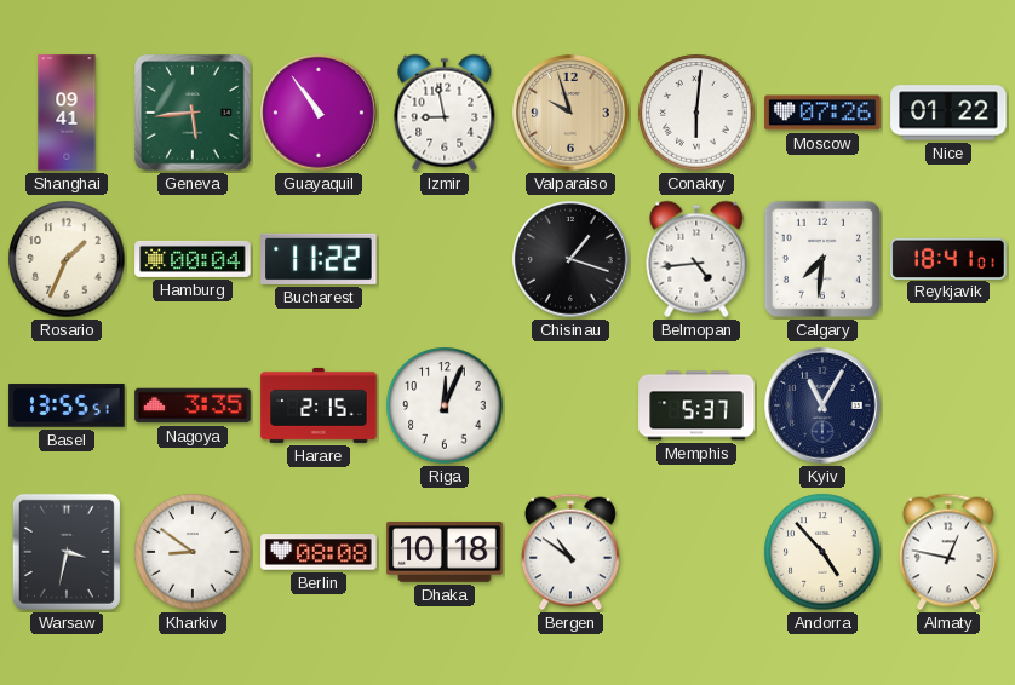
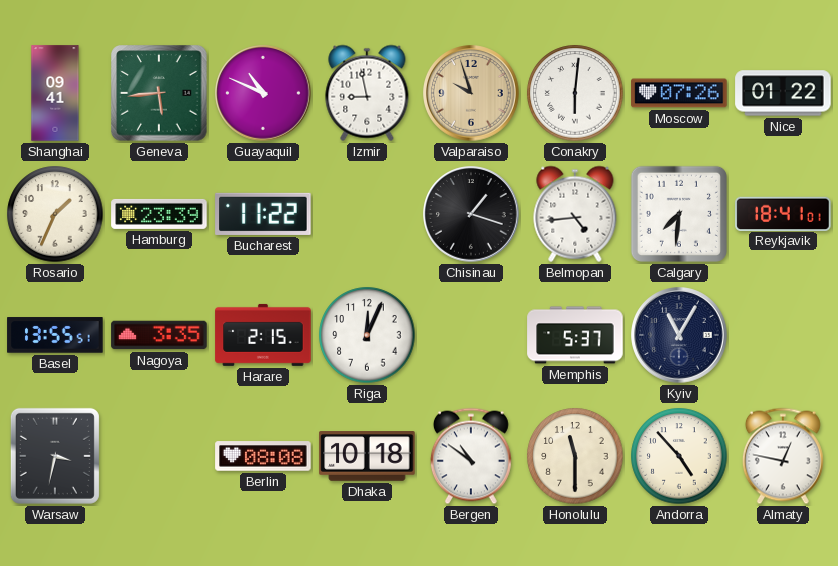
Guayaquil: 10:54 -> 10:49
Hamburg: 00:04 -> 23:39
Kharkiv: 8:51 -> none
Honolulu: none -> 11:30
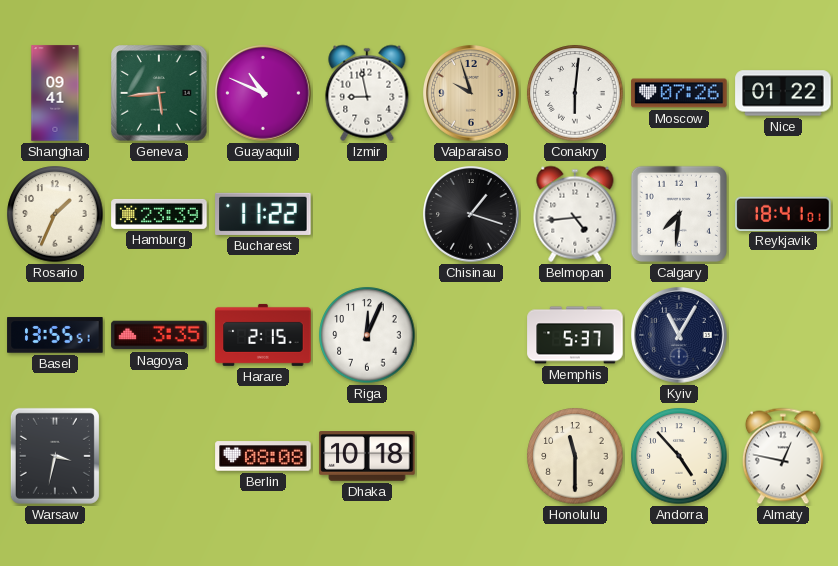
Bergen: 10:51 -> none
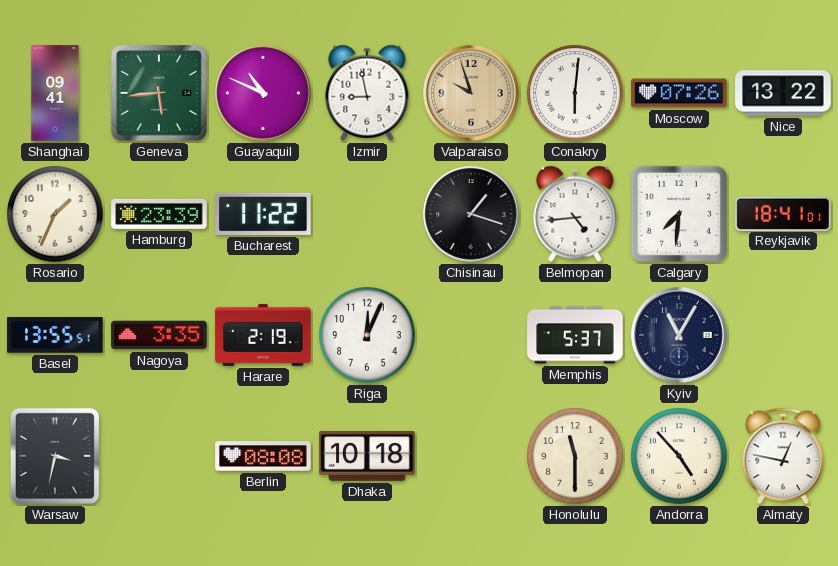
Nice: 01:22 -> 13:22
Harare: 2:15 -> 2:19
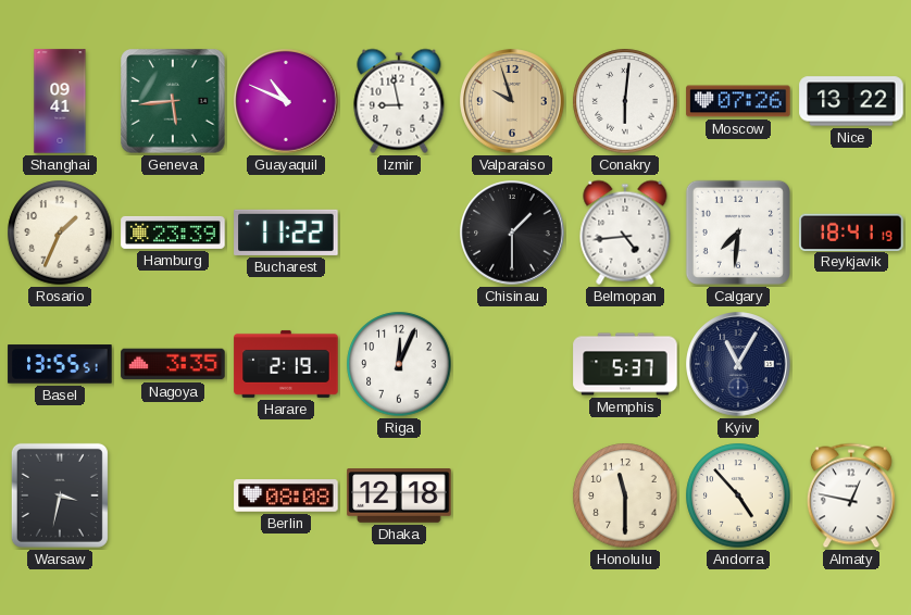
Chisinau: 1:18 -> 1:30
Reykjavik: 18:41:01 -> 18:41:19
Dhaka: 10:18 -> 12:18
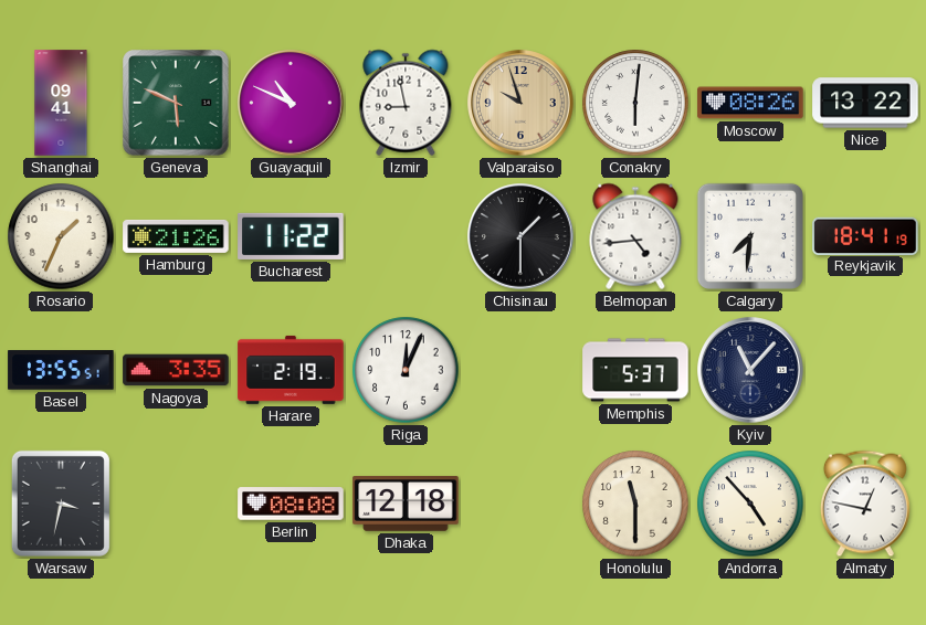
Geneva: 5:44 -> 5:49
Moscow: 07:26 -> 08:26
Hamburg: 23:39 -> 21:26
Kyiv: 11:05 -> 11:07
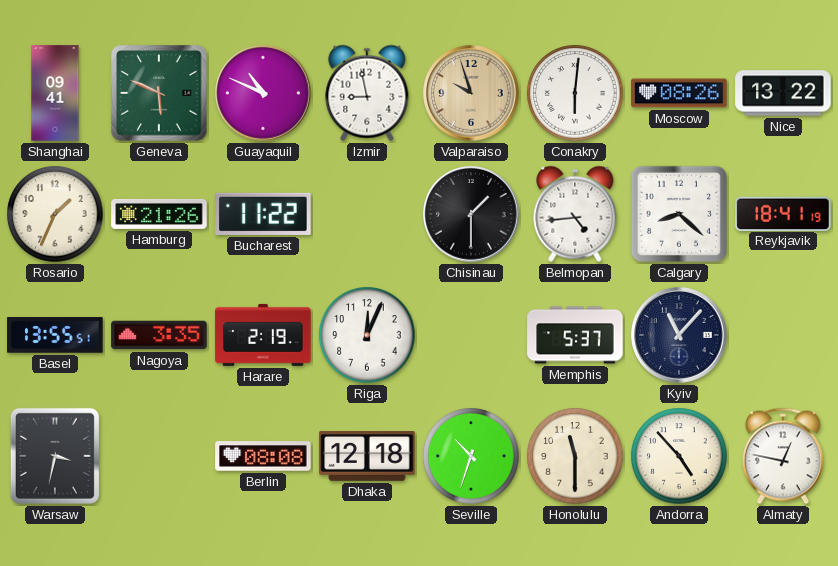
Calgary: 7:31 -> 8:22
Seville: none -> 10:33
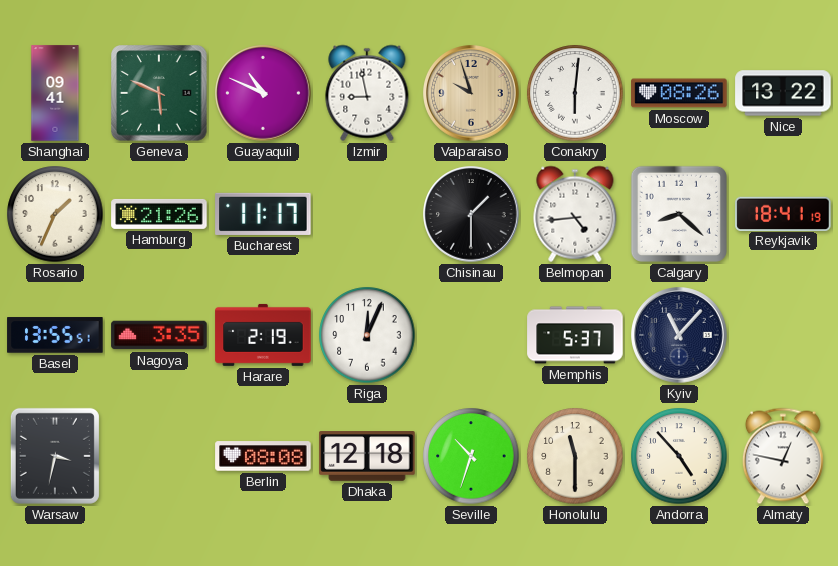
Bucharest: 11:22 -> 11:17
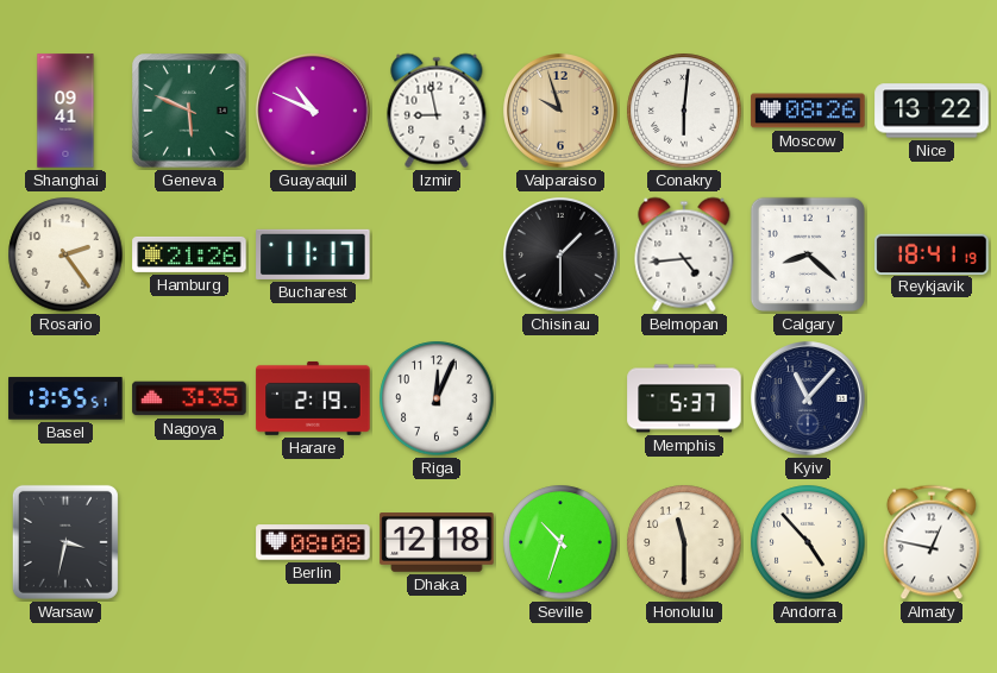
Rosario: 1:34 -> 2:24
